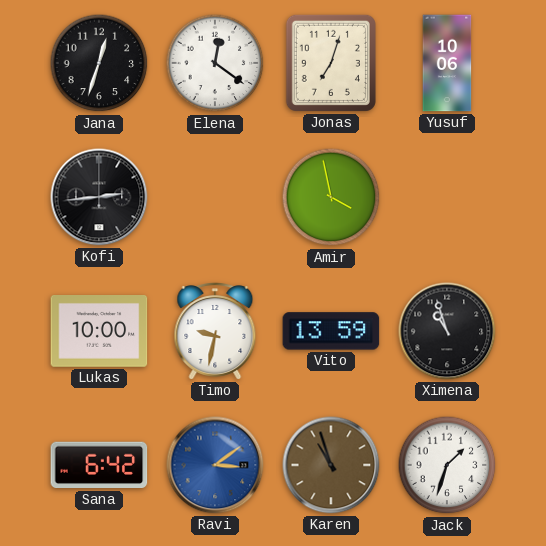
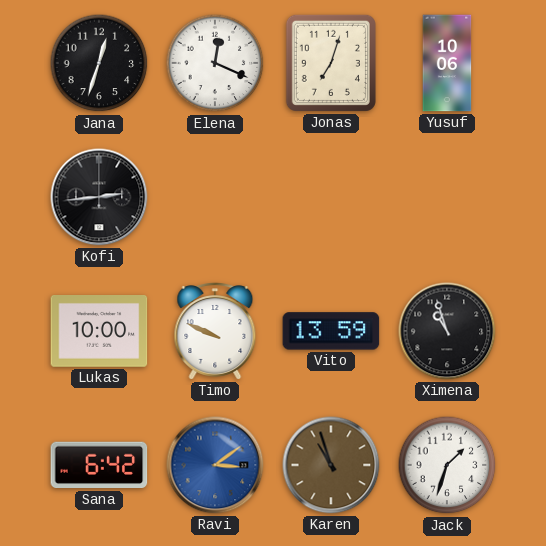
Elena: 12:21 -> 12:19
Amir: 3:58 -> none
Timo: 9:32 -> 9:49
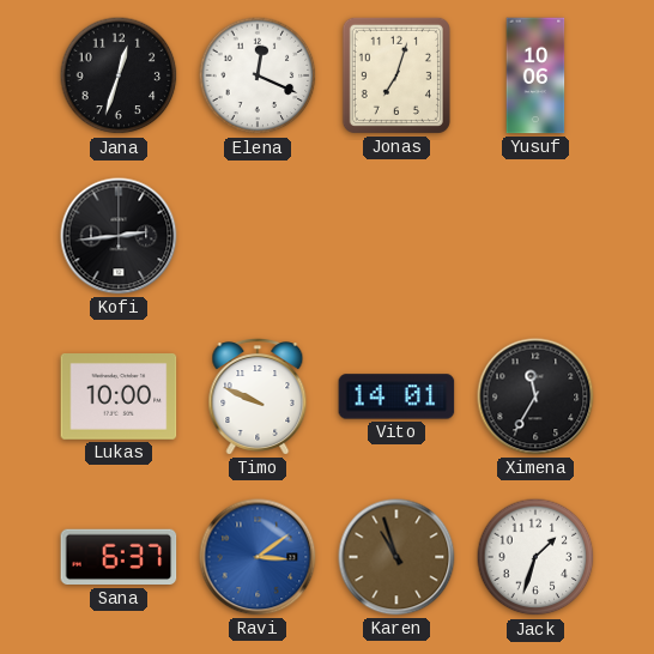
Vito: 13:59 -> 14:01
Ximena: 10:57 -> 11:35
Sana: 6:42 -> 6:37
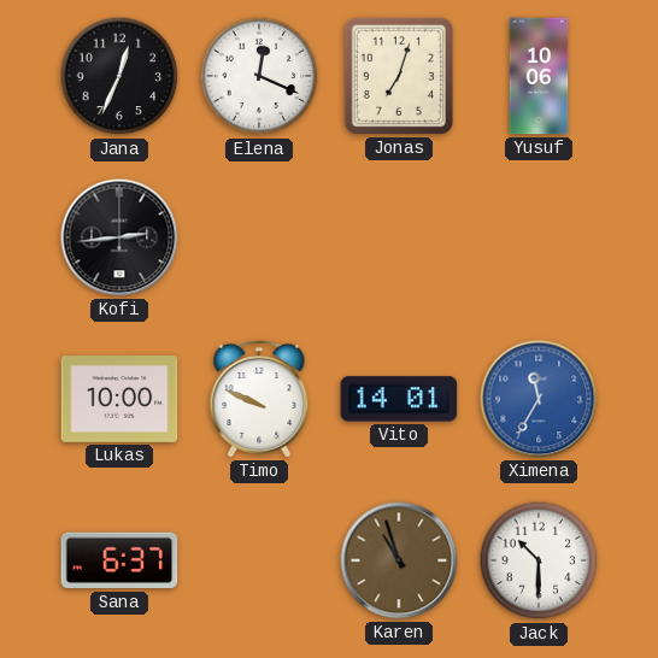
Jana: 12:33 -> 12:34
Ximena dial: black -> blue
Ravi: 3:09 -> none
Jack: 1:33 -> 10:30
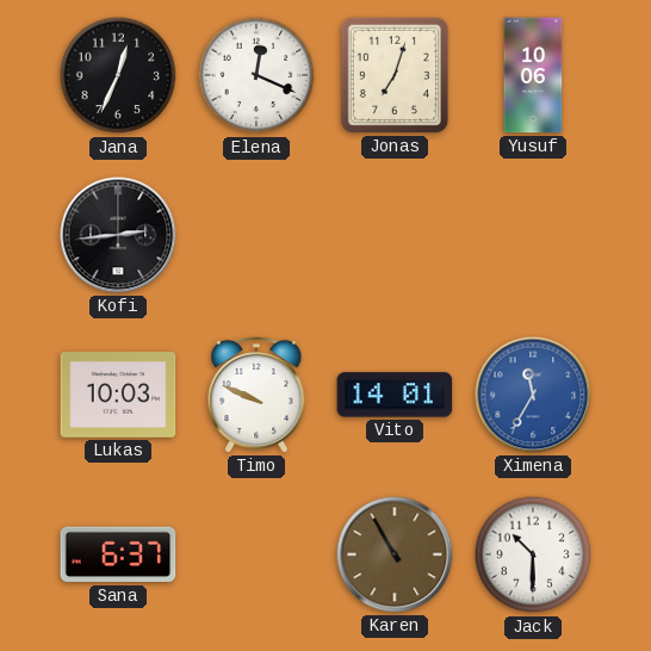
Lukas: 10:00 -> 10:03
Karen: 10:57 -> 10:55
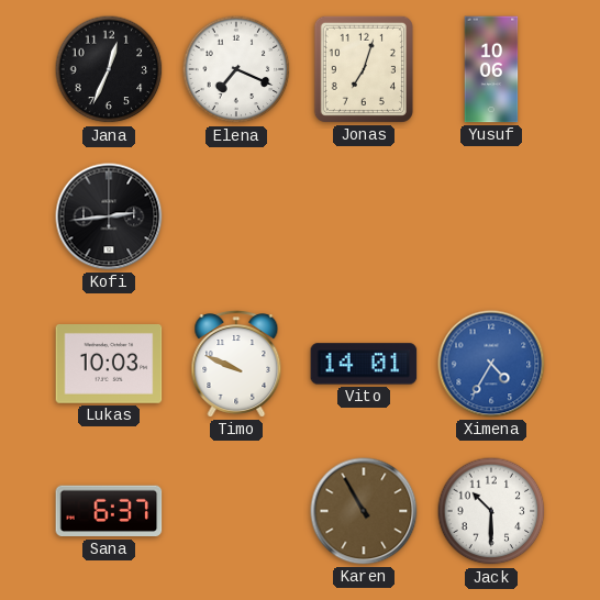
Elena: 12:19 -> 7:19
Ximena: 11:35 -> 4:35
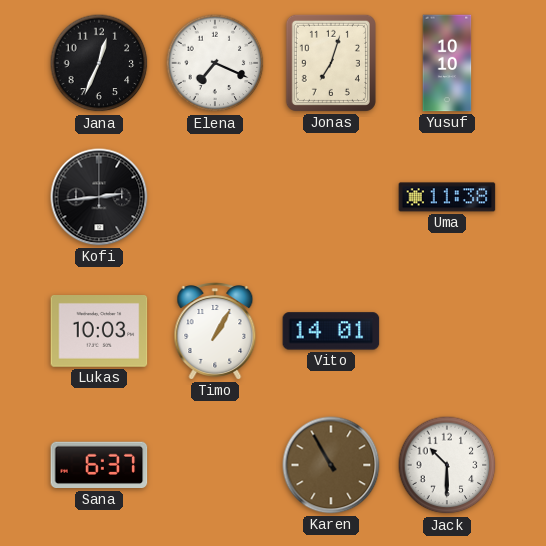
Yusuf: 10:06 -> 10:10
Uma: none -> 11:38
Timo: 9:49 -> 1:05
Ximena: 4:35 -> none
